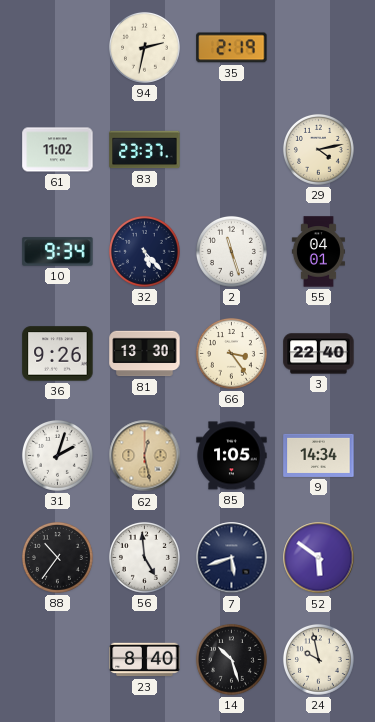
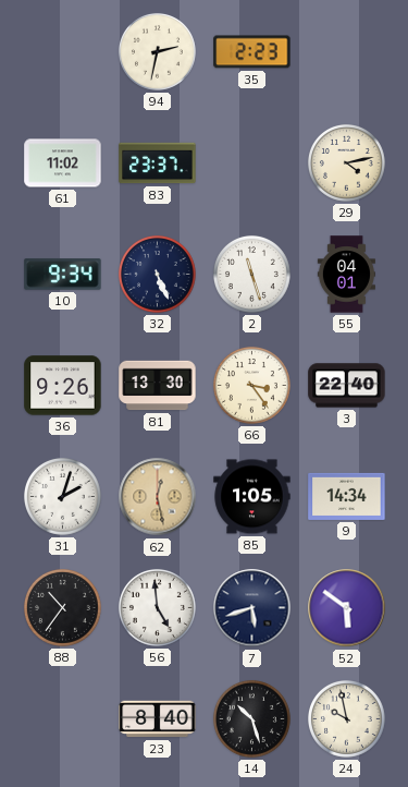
35: 2:19 -> 2:23
32: 5:23 -> 5:26
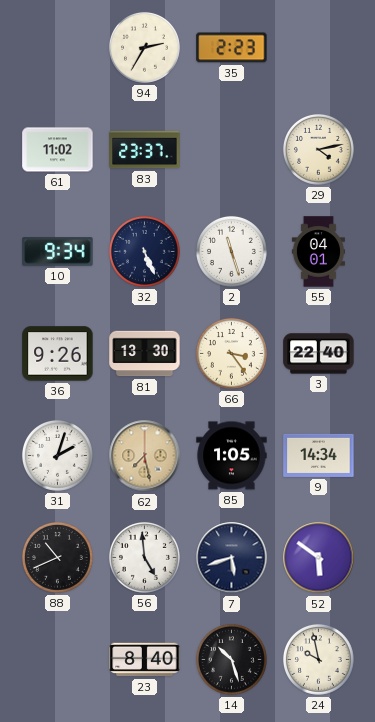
94: 2:32 -> 2:35
62: 12:28 -> 7:28
88: 10:36 -> 10:41
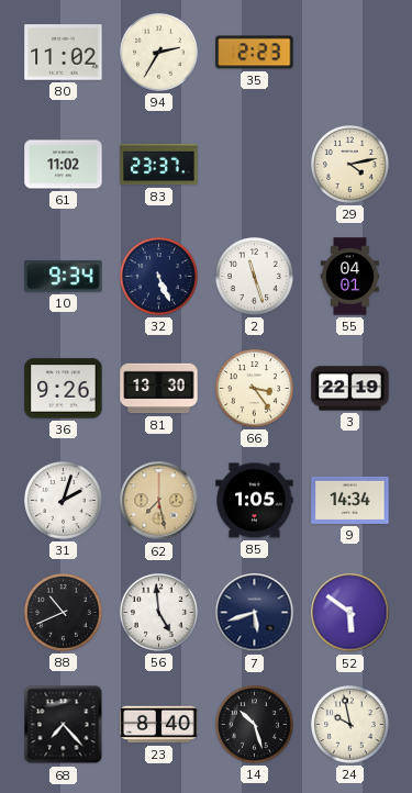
80: none -> 11:02
3: 22:40 -> 22:19
68: none -> 7:23
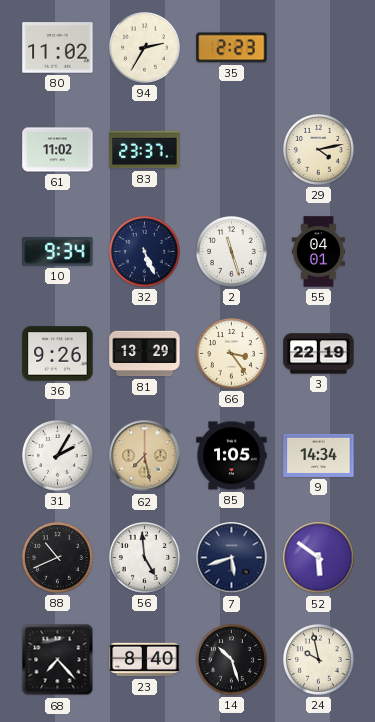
81: 13:30 -> 13:29
31: 2:03 -> 2:05
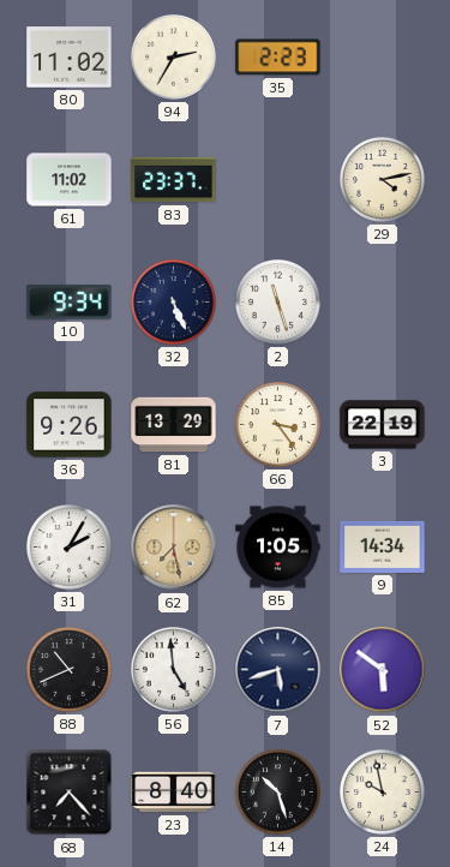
55: 04:01 -> none
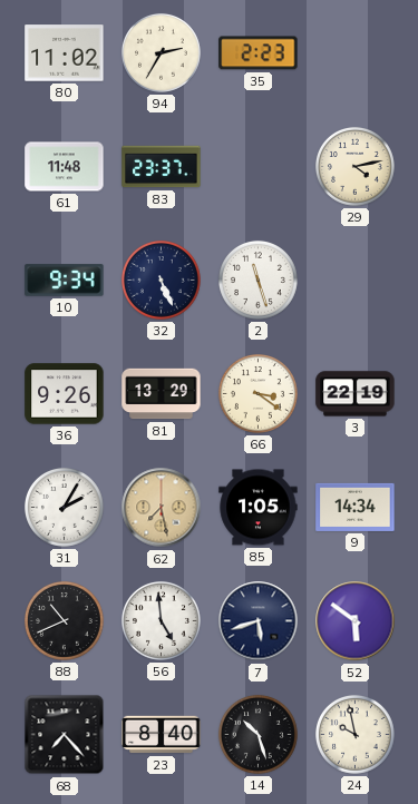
61: 11:02 -> 11:48
66: 3:24 -> 3:21
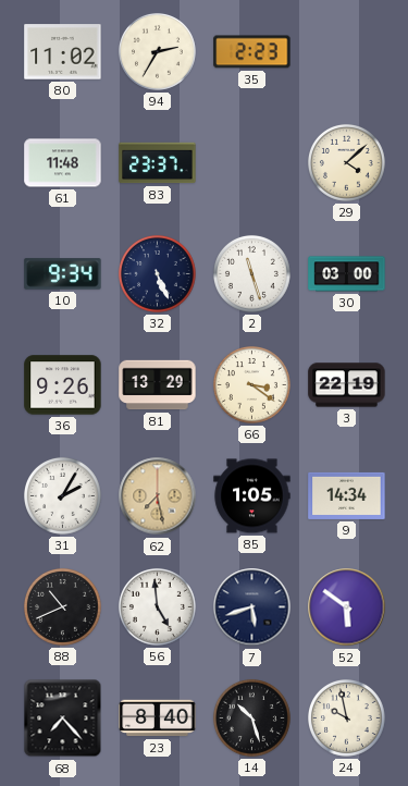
29: 4:13 -> 4:08
30: none -> 03:00
